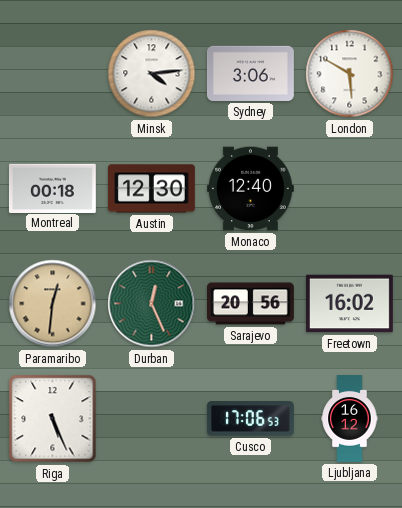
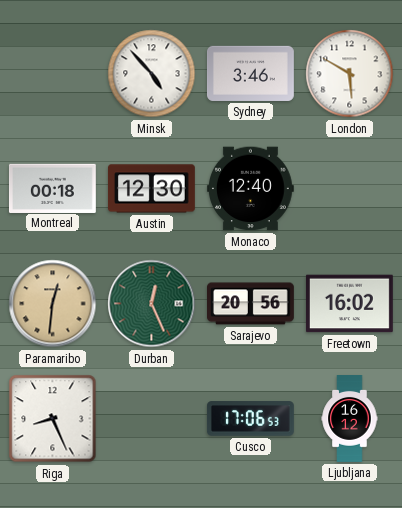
Minsk: 4:14 -> 4:53
Sydney: 3:06 -> 3:46
Riga: 5:26 -> 8:26
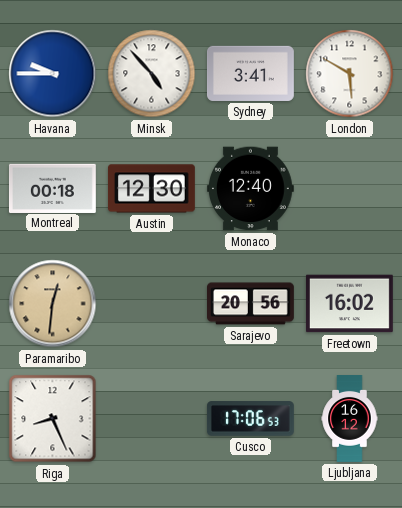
Havana: none -> 9:45
Sydney: 3:46 -> 3:41
Durban: 12:26 -> none
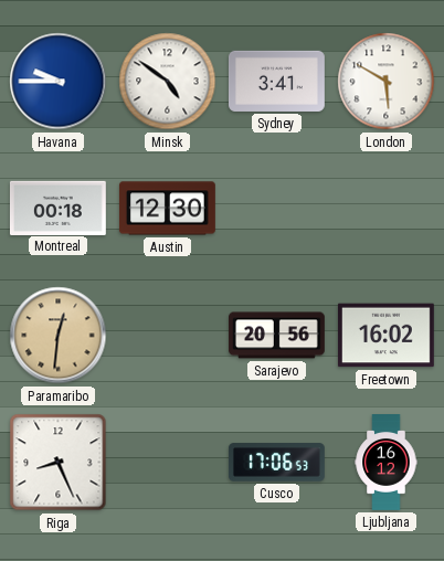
Minsk: 4:53 -> 4:51
Monaco: 12:40 -> none
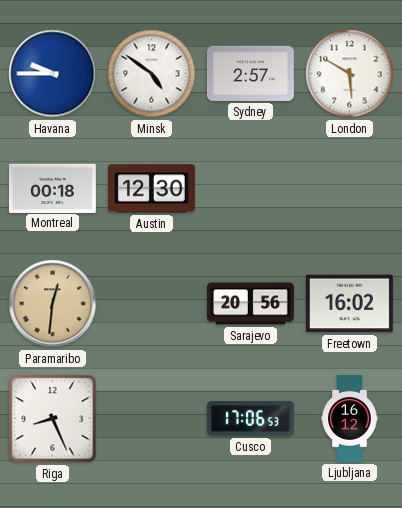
Sydney: 3:41 -> 2:57
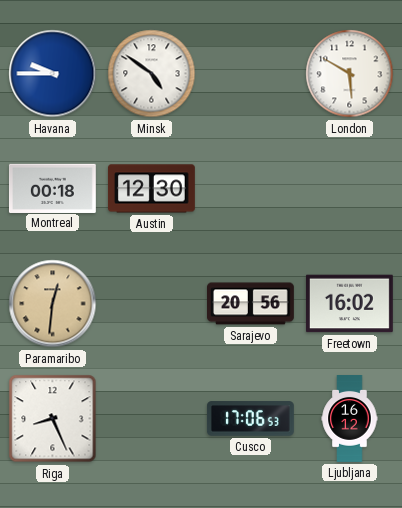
Sydney: 2:57 -> none
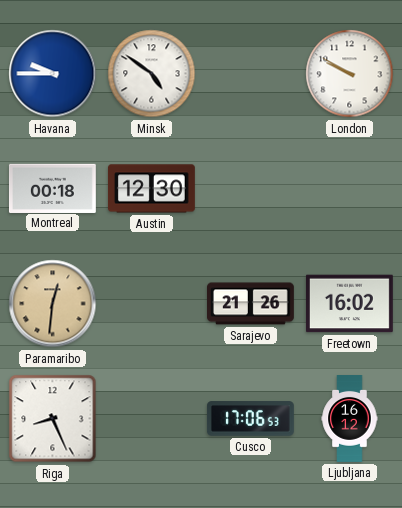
London: 5:50 -> 9:50
Sarajevo: 20:56 -> 21:26
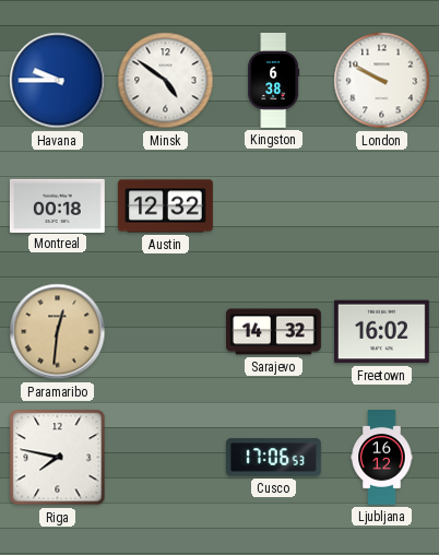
Kingston: none -> 6:38
Austin: 12:30 -> 12:32
Sarajevo: 21:26 -> 14:32
Riga: 8:26 -> 7:47
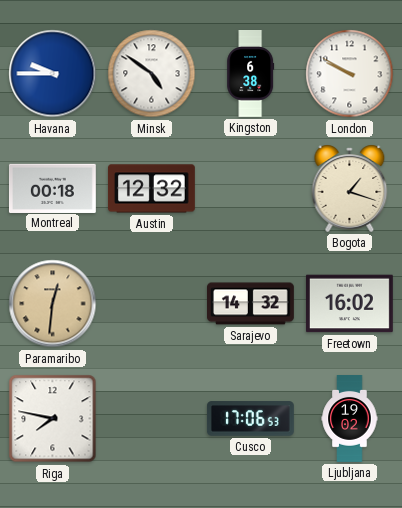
Bogota: none -> 1:18
Ljubljana: 16:12 -> 19:02
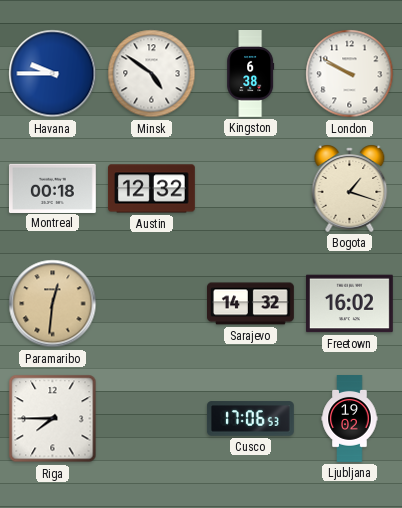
Riga: 7:47 -> 7:45
